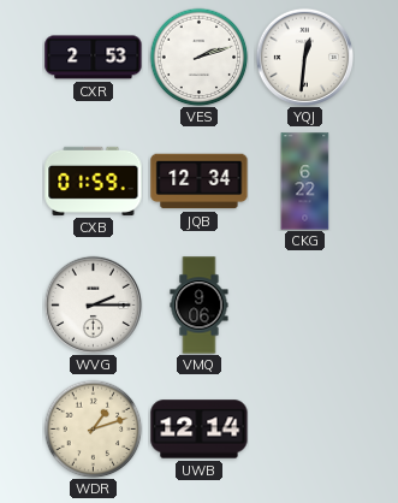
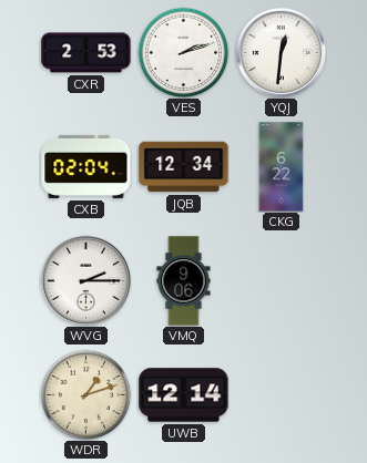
CXB: 01:59 -> 02:04
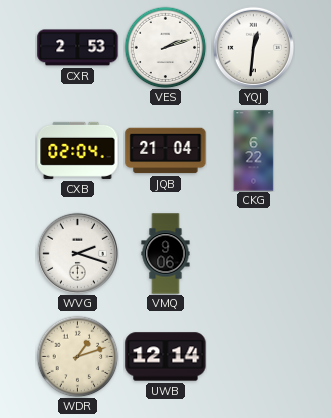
JQB: 12:34 -> 21:04
WVG: 2:15 -> 2:18
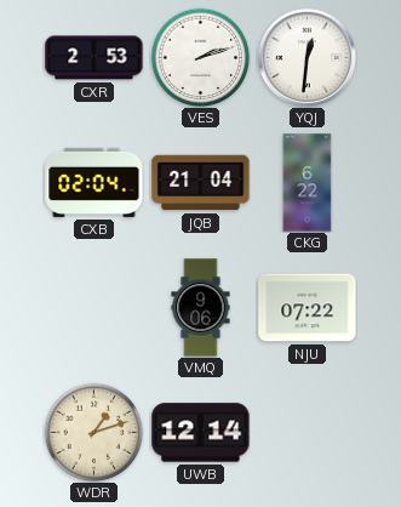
WVG: 2:18 -> none
NJU: none -> 07:22
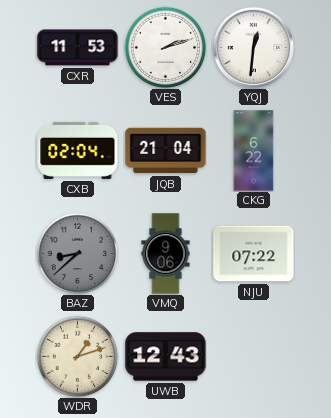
CXR: 2:53 -> 11:53
BAZ: none -> 8:38
UWB: 12:14 -> 12:43
